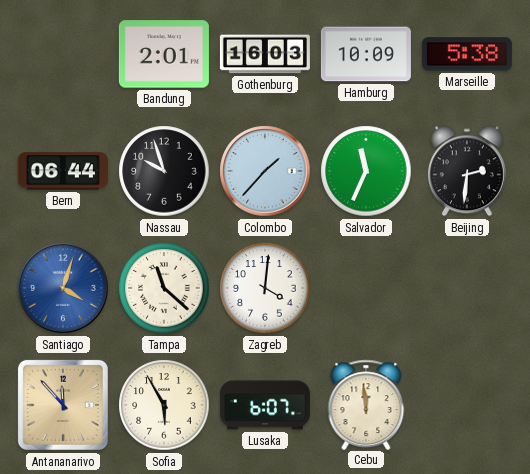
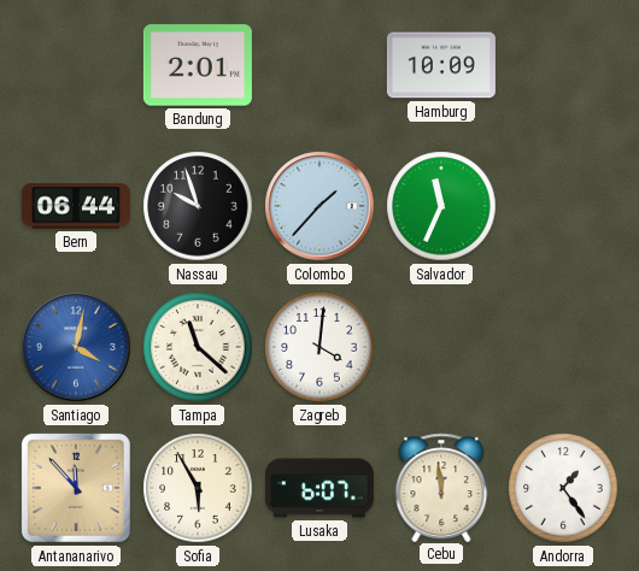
Gothenburg: 16:03 -> none
Marseille: 5:38 -> none
Beijing: 2:31 -> none
Santiago: 4:03 -> 4:02
Andorra: none -> 1:24
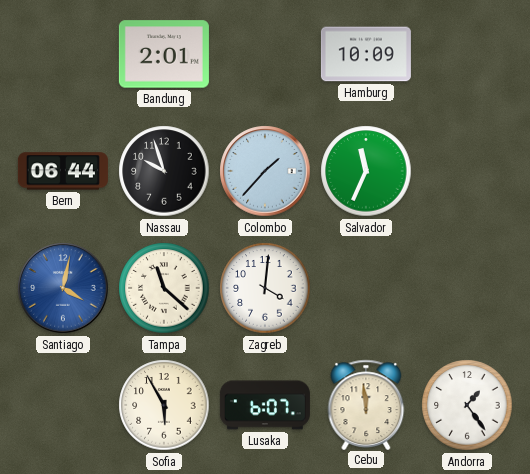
Antananarivo: 11:53 -> none
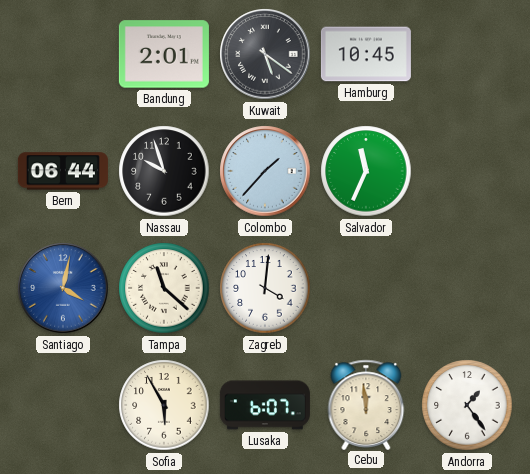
Kuwait: none -> 5:21
Hamburg: 10:09 -> 10:45
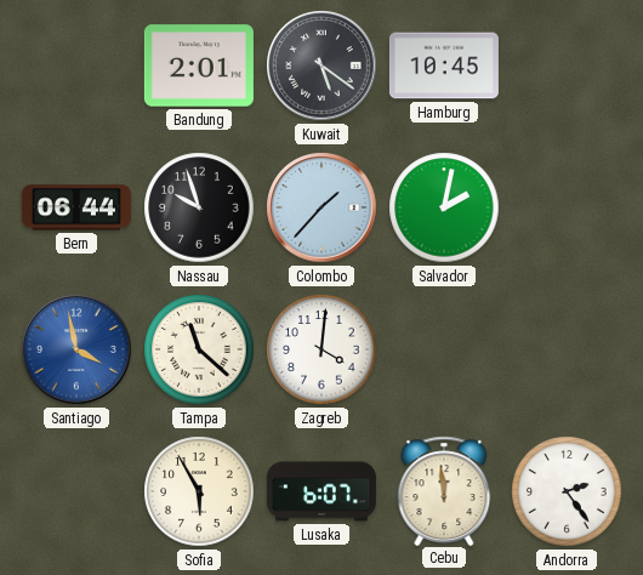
Salvador: 11:34 -> 2:02
Santiago: 4:02 -> 3:58
Andorra: 1:24 -> 2:24
